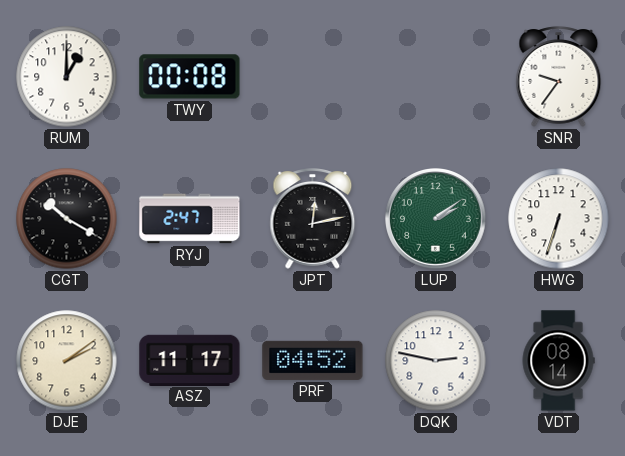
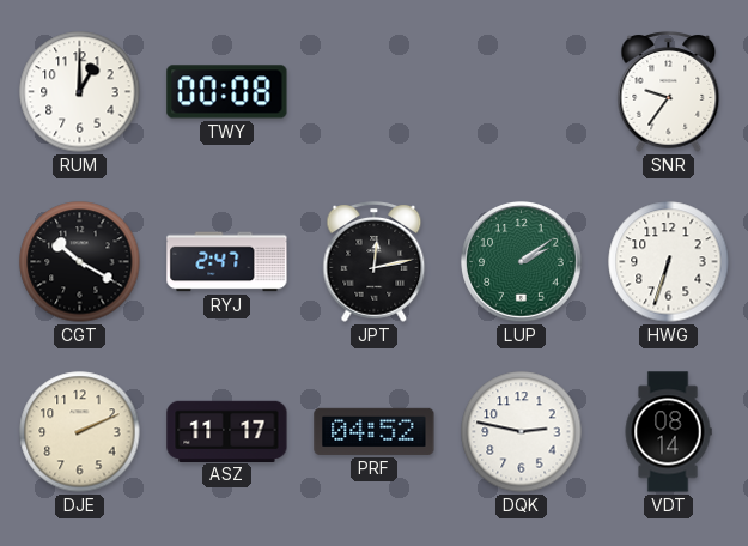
DJE: 2:09 -> 2:11
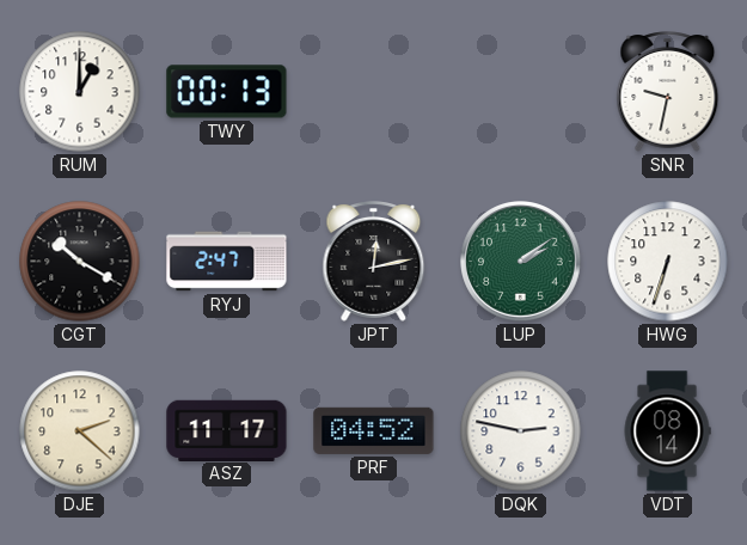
TWY: 00:08 -> 00:13
SNR: 9:36 -> 9:32
DJE: 2:11 -> 2:22
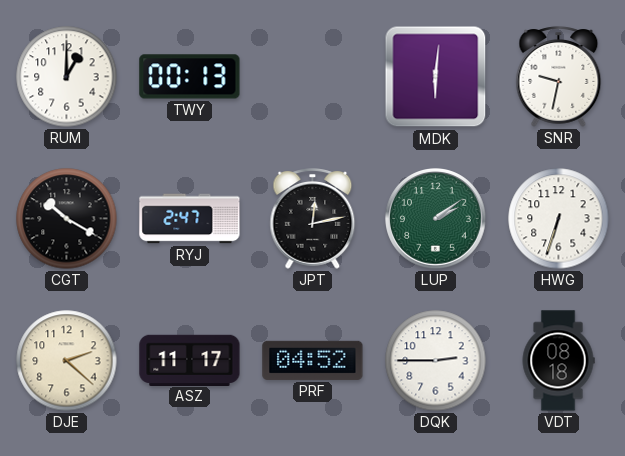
MDK: none -> 6:01
DQK: 2:47 -> 2:45
VDT: 08:14 -> 08:18
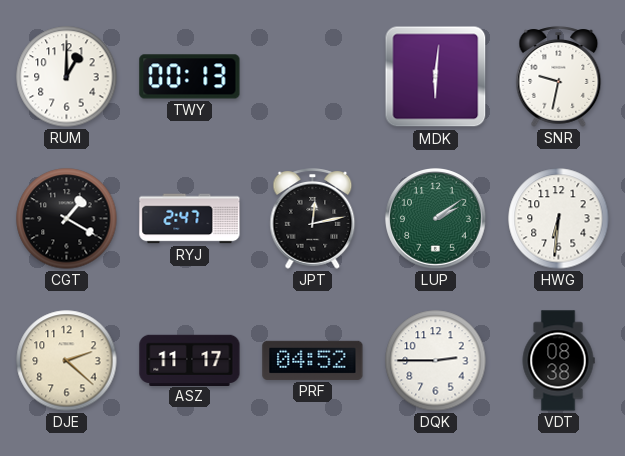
CGT: 10:20 -> 1:20
HWG: 6:33 -> 6:31
VDT: 08:18 -> 08:38
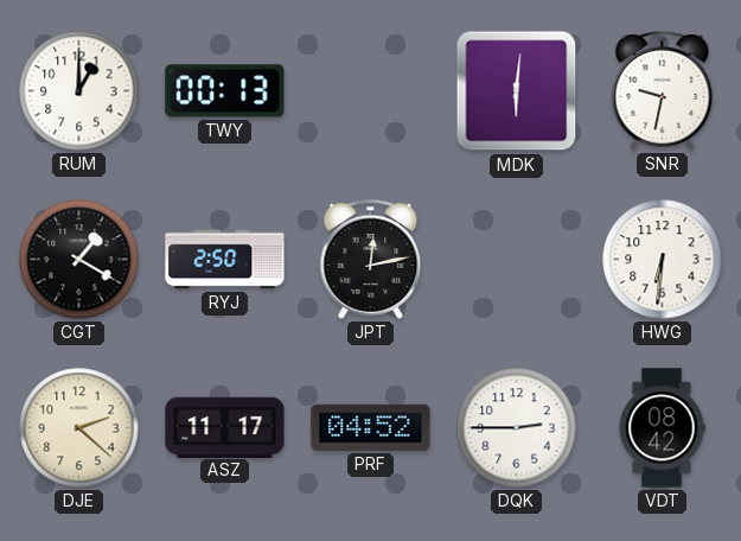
RYJ: 2:47 -> 2:50
LUP: 2:09 -> none
VDT: 08:38 -> 08:42
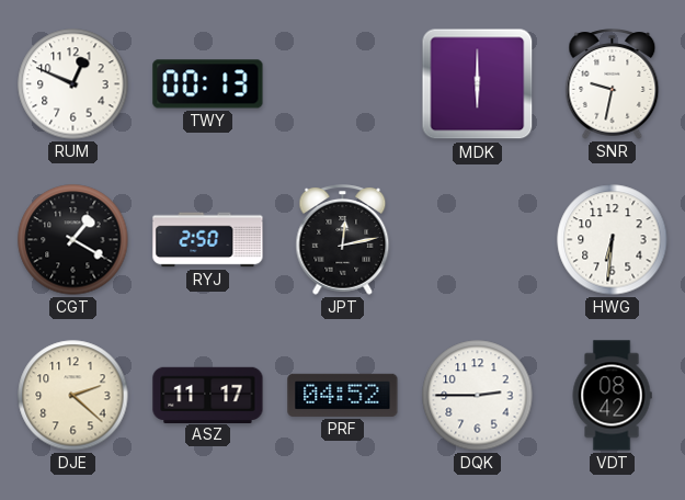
RUM: 1:00 -> 12:49
MDK: 6:01 -> 6:00
